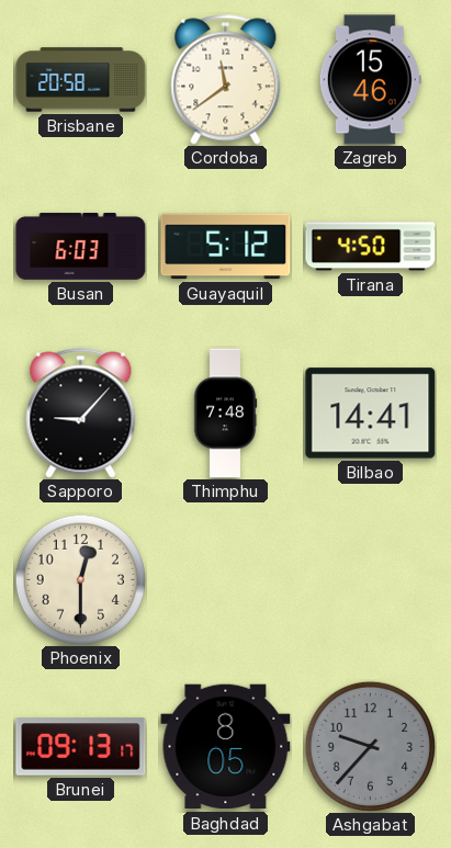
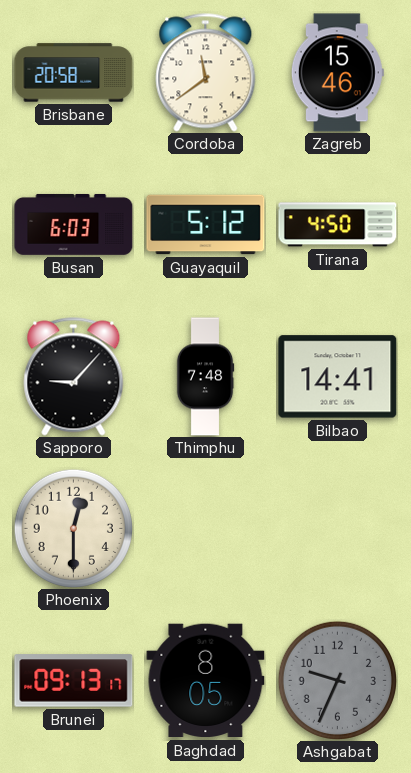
Ashgabat: 9:37 -> 9:34
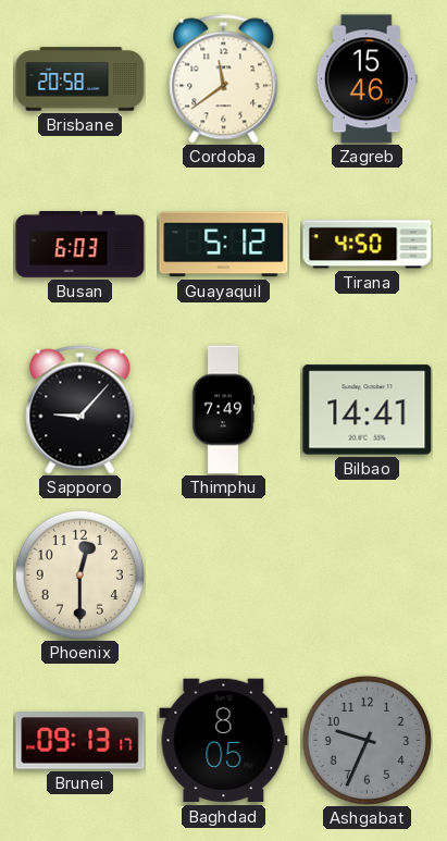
Thimphu: 7:48 -> 7:49
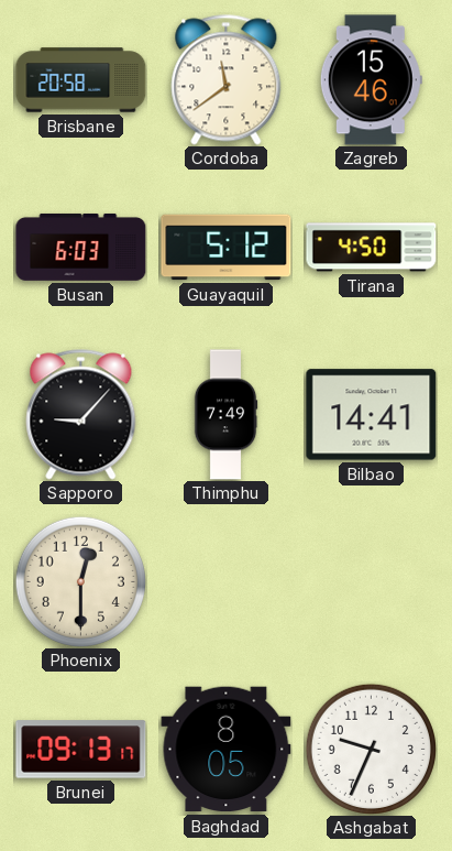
Ashgabat dial: grey -> white
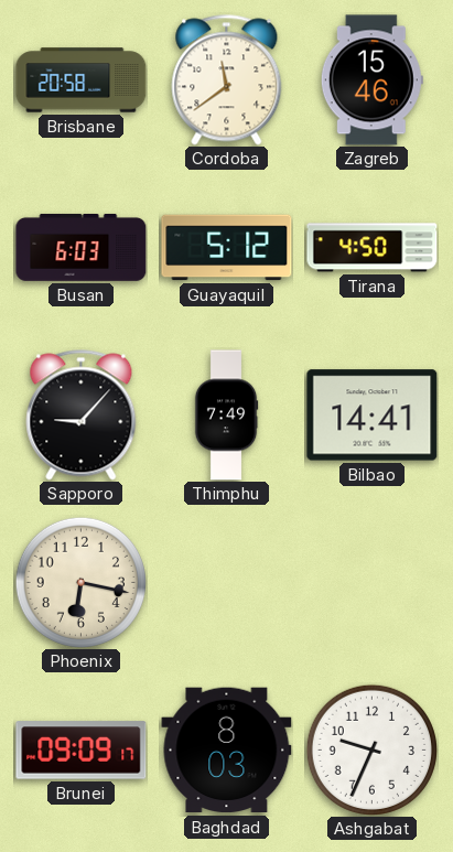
Phoenix: 12:30 -> 6:17
Brunei: 09:13 -> 09:09
Baghdad: 8:05 -> 8:03
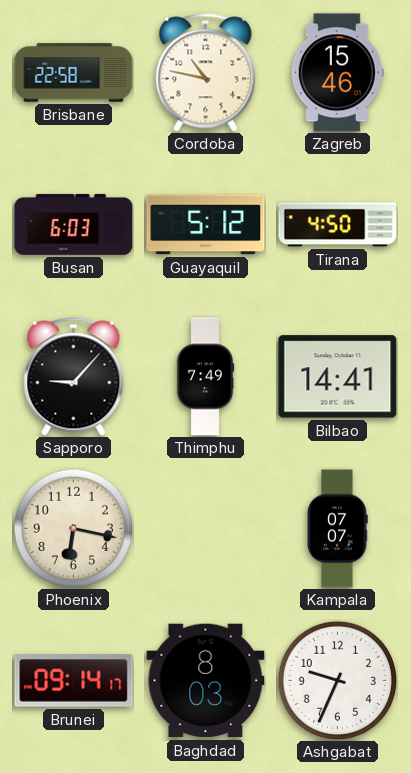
Brisbane: 20:58 -> 22:58
Cordoba: 11:39 -> 10:47
Kampala: none -> 07:07
Brunei: 09:09 -> 09:14
